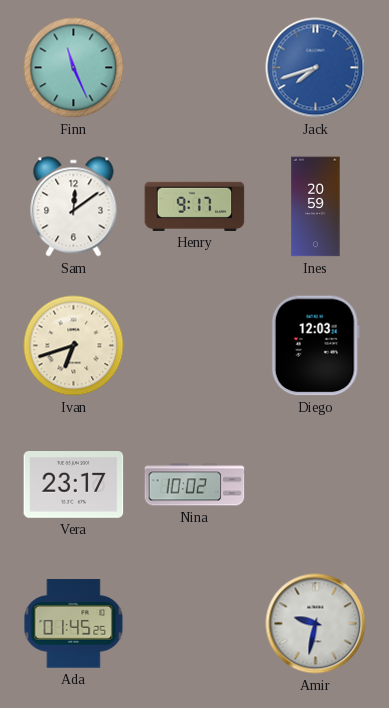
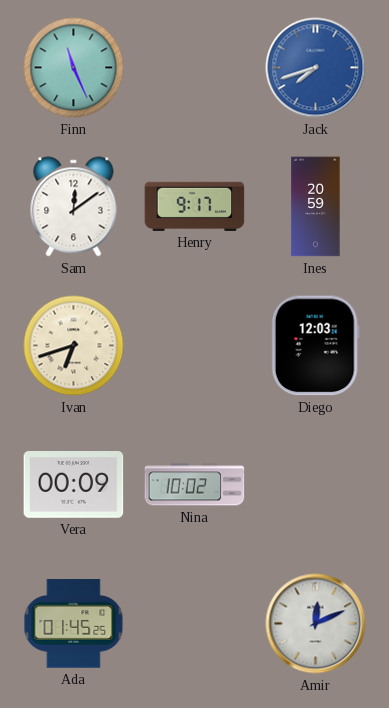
Vera: 23:17 -> 00:09
Amir: 9:32 -> 12:11
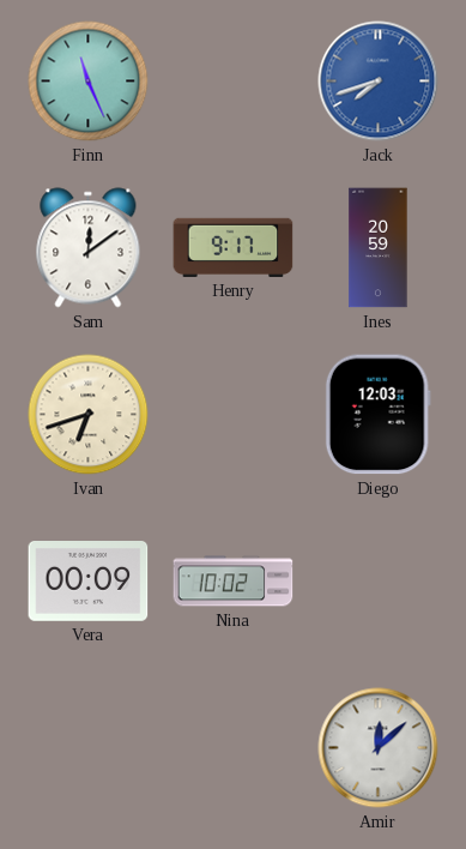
Ada: 01:45 -> none
Amir: 12:11 -> 12:08
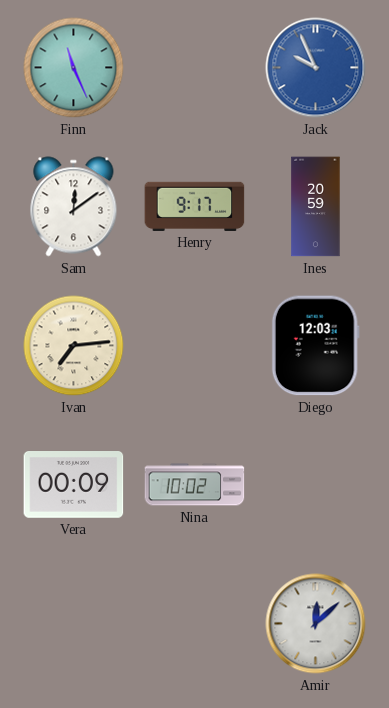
Jack: 7:42 -> 9:56
Ivan: 6:42 -> 7:14
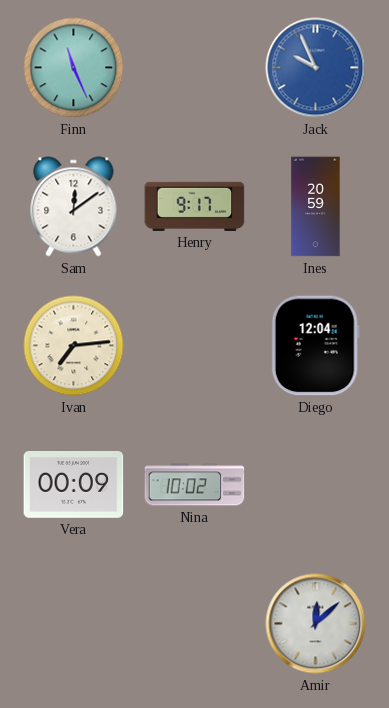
Diego: 12:03 -> 12:04
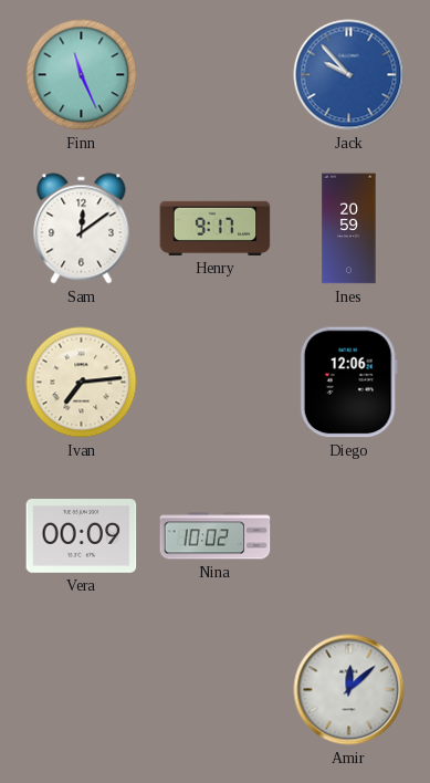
Jack: 9:56 -> 9:53
Diego: 12:04 -> 12:06
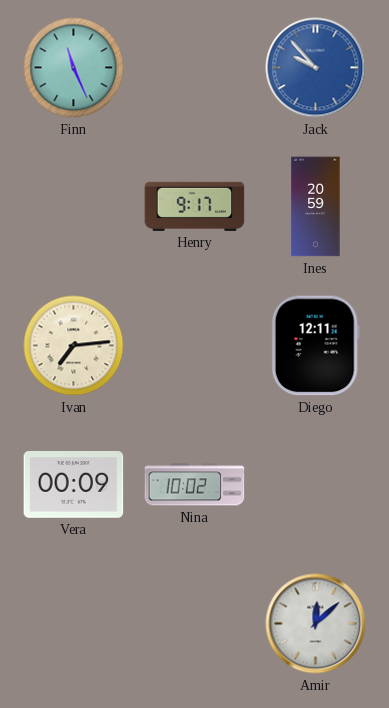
Sam: 12:09 -> none
Diego: 12:06 -> 12:11
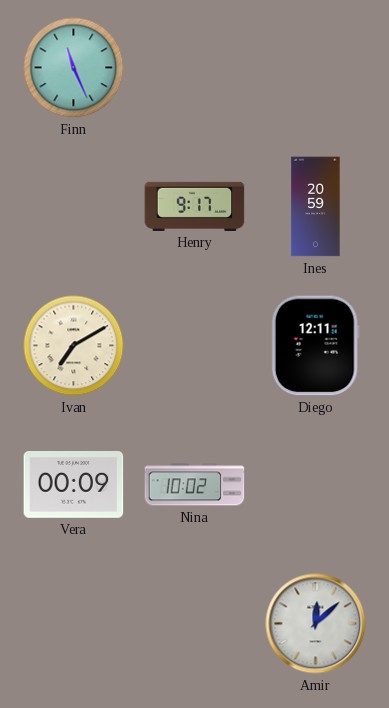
Jack: 9:53 -> none
Ivan: 7:14 -> 7:10
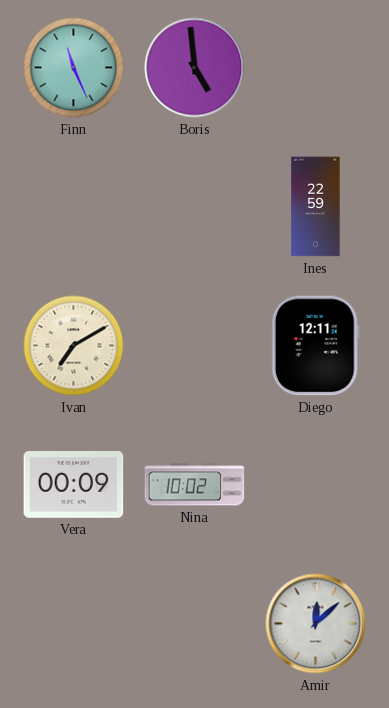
Boris: none -> 4:59
Henry: 9:17 -> none
Ines: 20:59 -> 22:59
